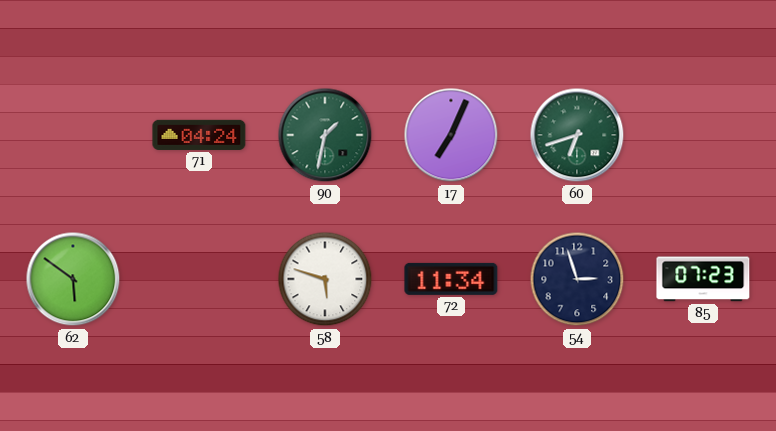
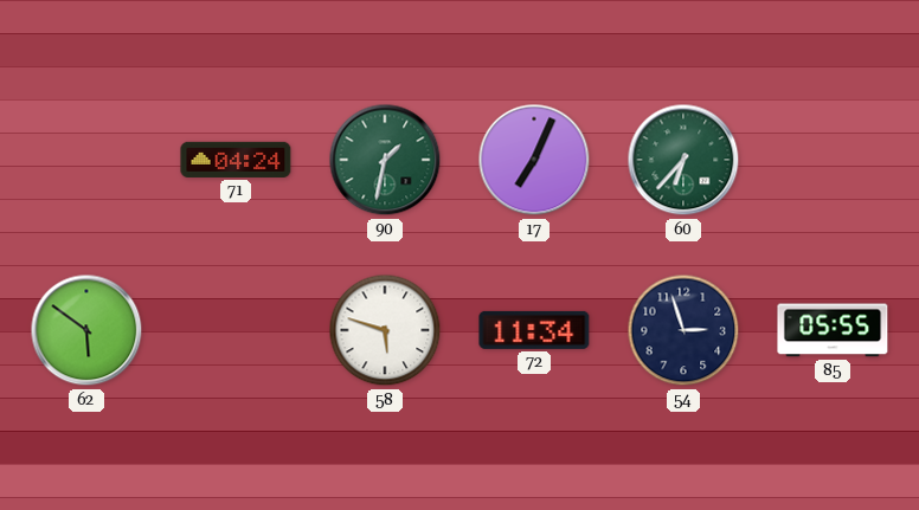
60: 6:42 -> 6:37
85: 07:23 -> 05:55
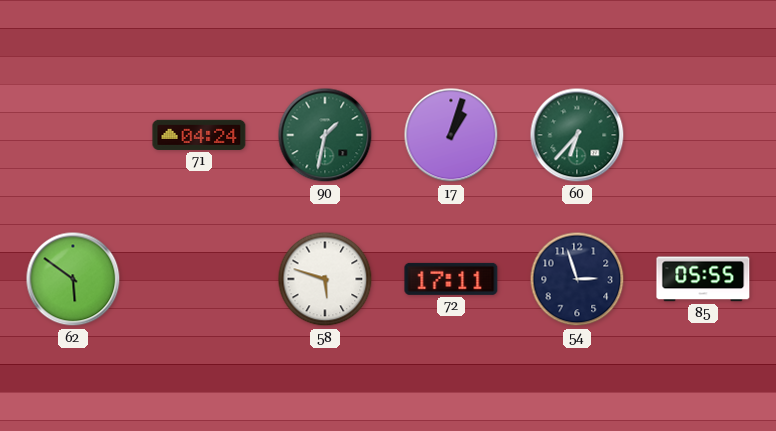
17: 7:04 -> 1:03
72: 11:34 -> 17:11
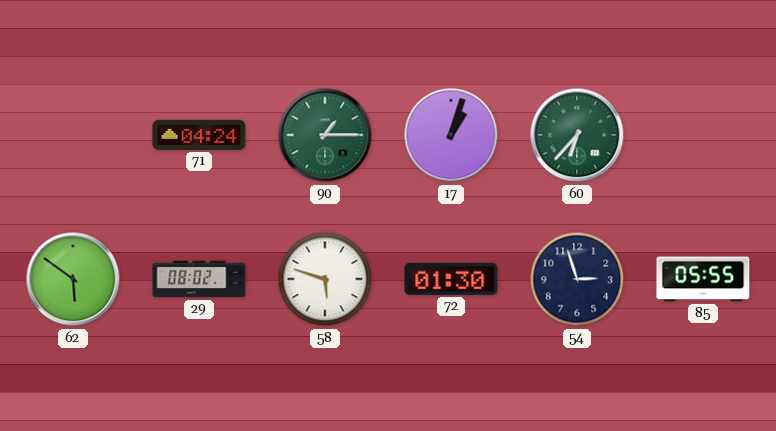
90: 1:32 -> 1:15
29: none -> 08:02
72: 17:11 -> 01:30
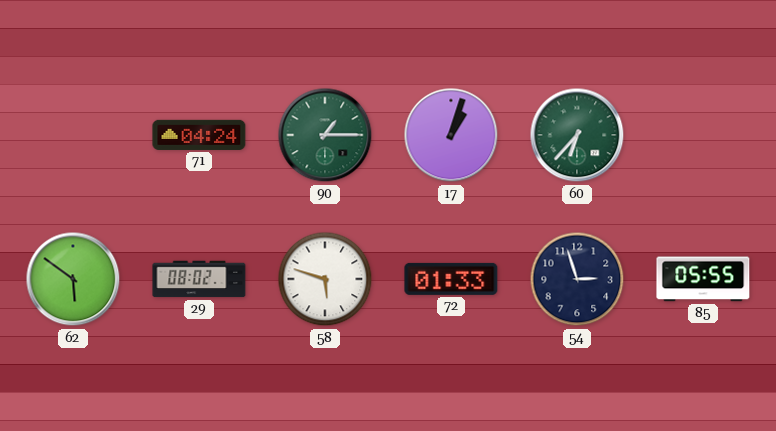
72: 01:30 -> 01:33
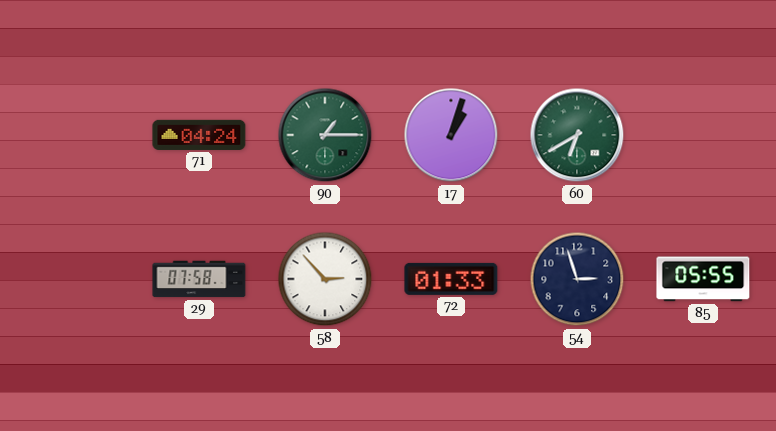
60: 6:37 -> 6:40
62: 5:51 -> none
29: 08:02 -> 07:58
58: 5:48 -> 2:53
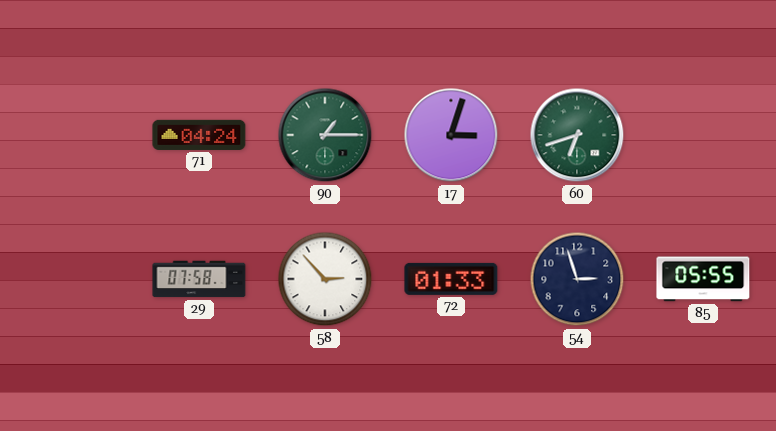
17: 1:03 -> 3:03
60: 6:40 -> 6:42
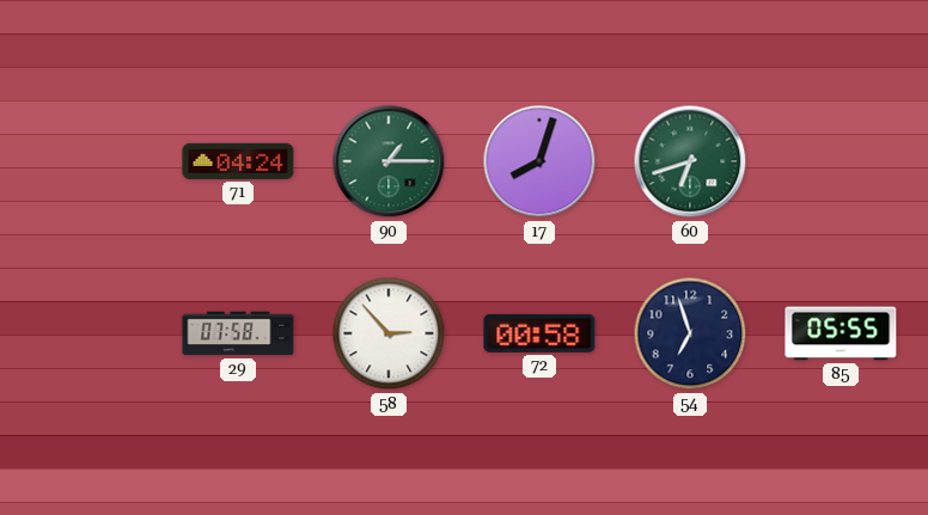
17: 3:03 -> 8:03
72: 01:33 -> 00:58
54: 2:57 -> 6:57
